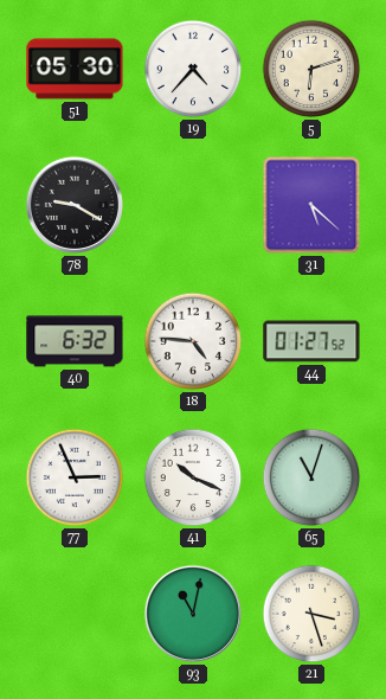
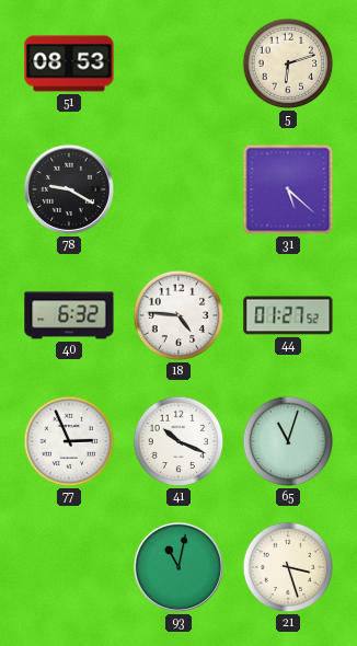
51: 05:30 -> 08:53
19: 4:37 -> none
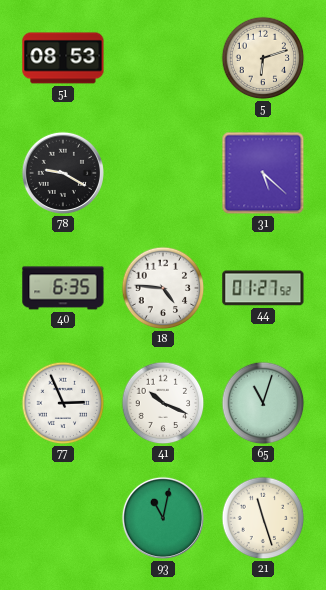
40: 6:32 -> 6:35
21: 3:27 -> 11:27
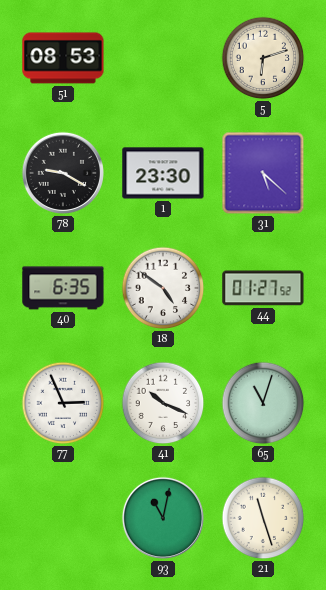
1: none -> 23:30
18: 4:46 -> 4:51
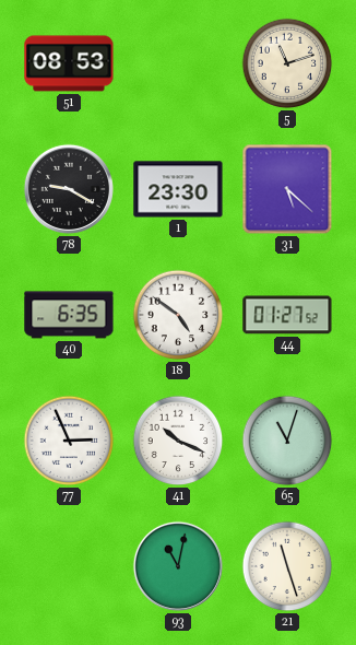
5: 6:12 -> 11:12
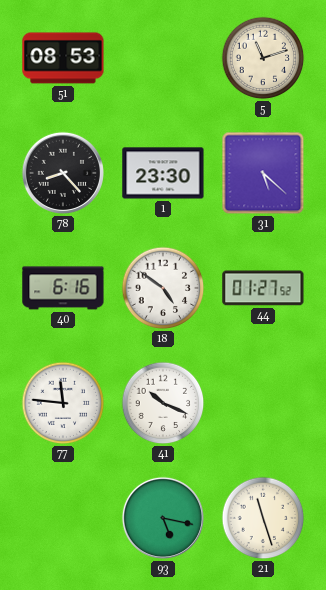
78: 9:20 -> 8:23
40: 6:35 -> 6:16
77: 2:56 -> 11:46
65: 11:03 -> none
93: 11:02 -> 5:17
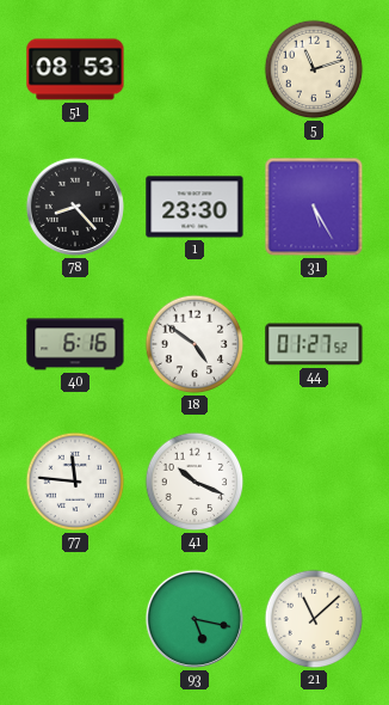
31: 5:22 -> 5:25
21: 11:27 -> 11:08
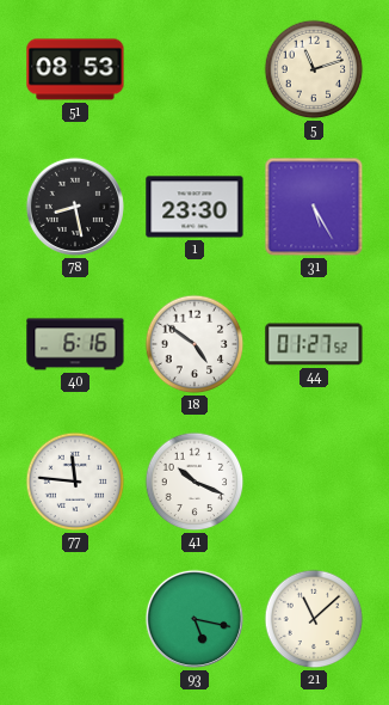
78: 8:23 -> 8:28
